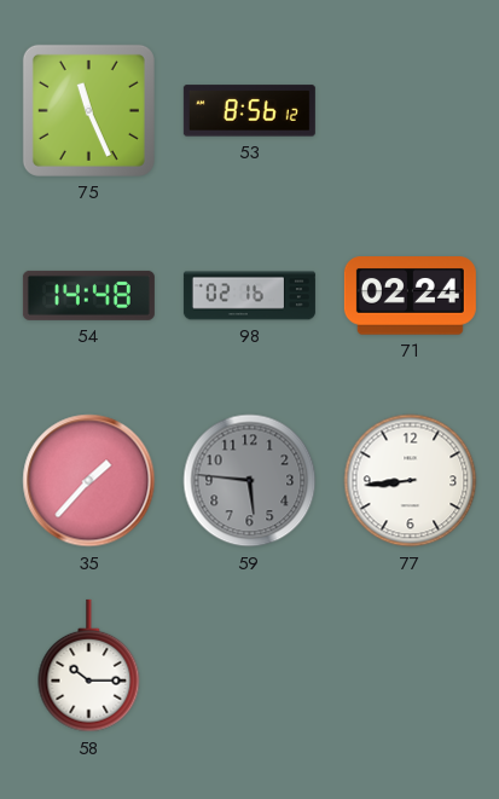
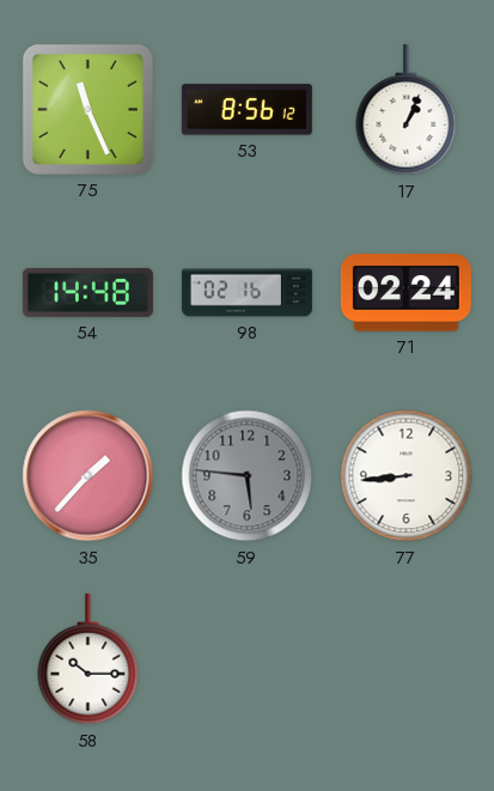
17: none -> 1:04
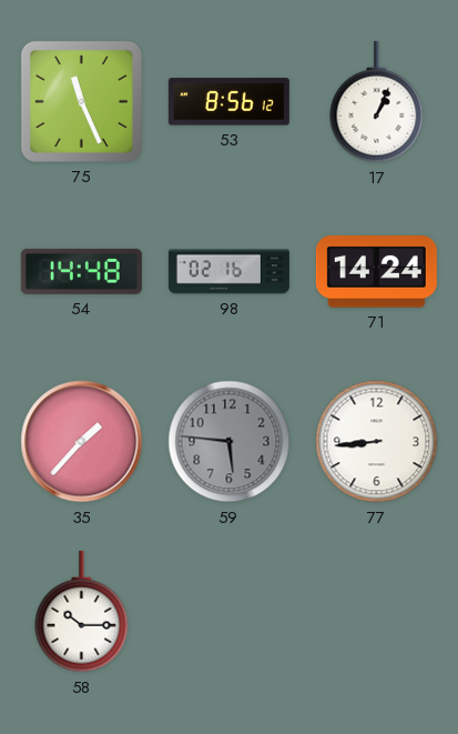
71: 02:24 -> 14:24
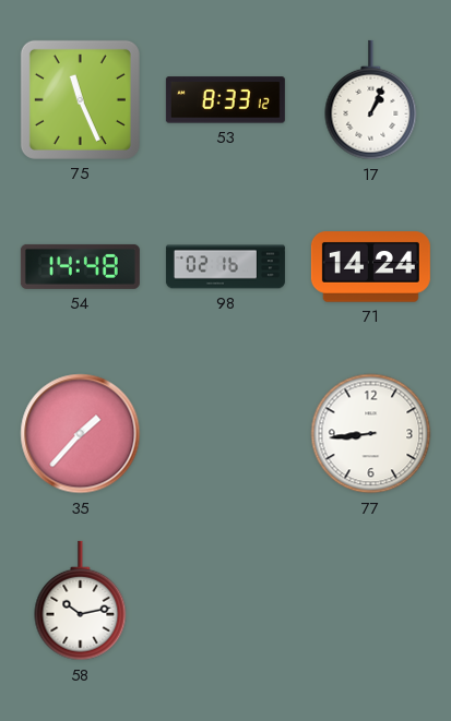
53: 8:56 -> 8:33
59: 5:46 -> none
58: 10:15 -> 10:13
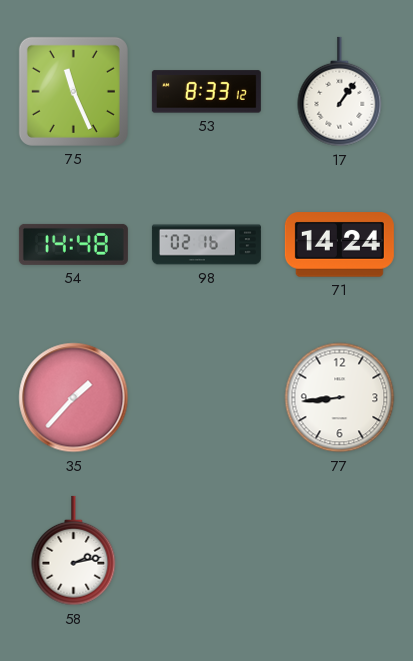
17: 1:04 -> 1:06
58: 10:13 -> 2:13
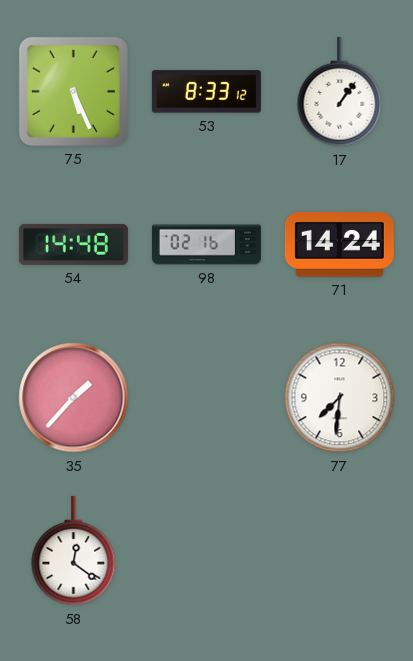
75: 11:26 -> 5:26
77: 8:44 -> 7:31
58: 2:13 -> 12:21
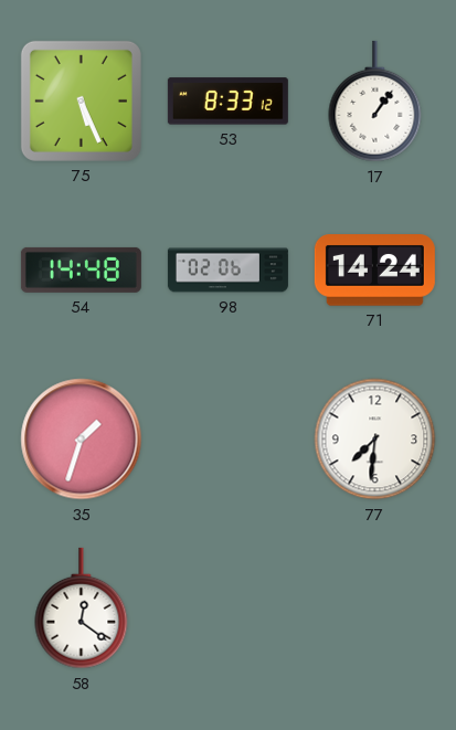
98: 02:16 -> 02:06
35: 1:37 -> 1:33
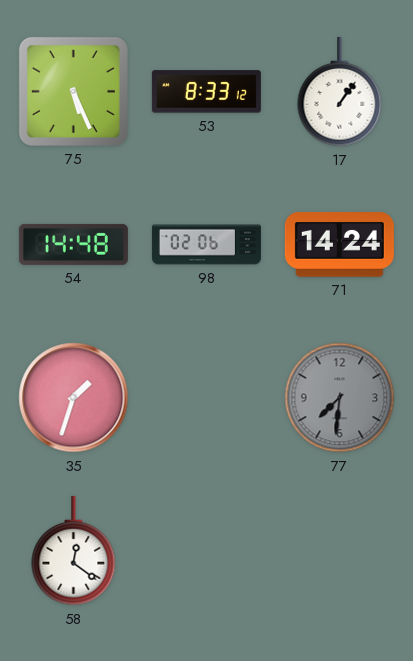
77 dial: white -> grey
